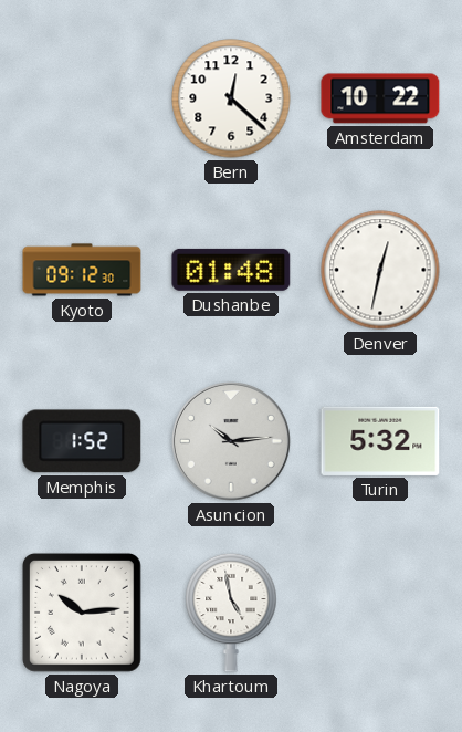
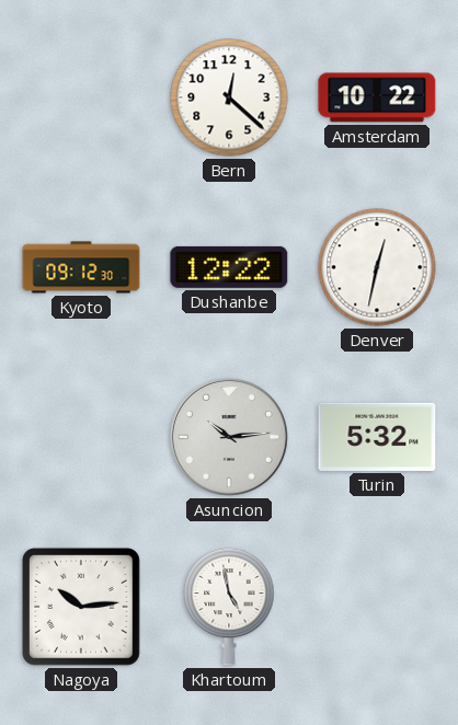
Dushanbe: 01:48 -> 12:22
Memphis: 1:52 -> none
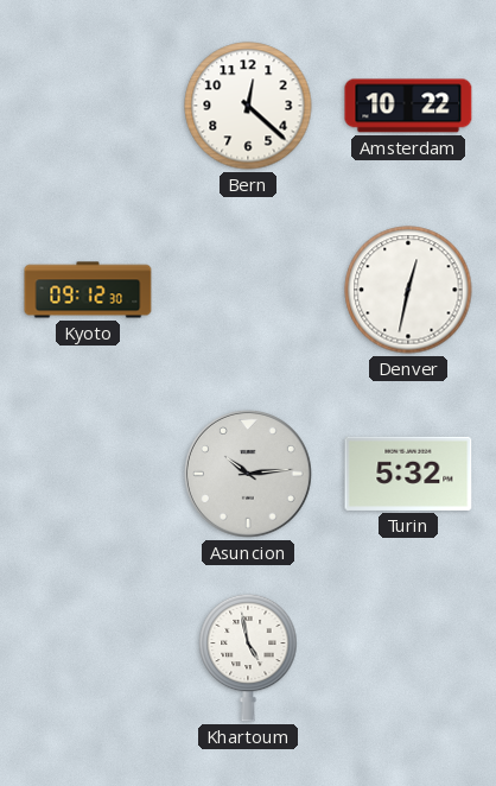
Dushanbe: 12:22 -> none
Nagoya: 10:14 -> none
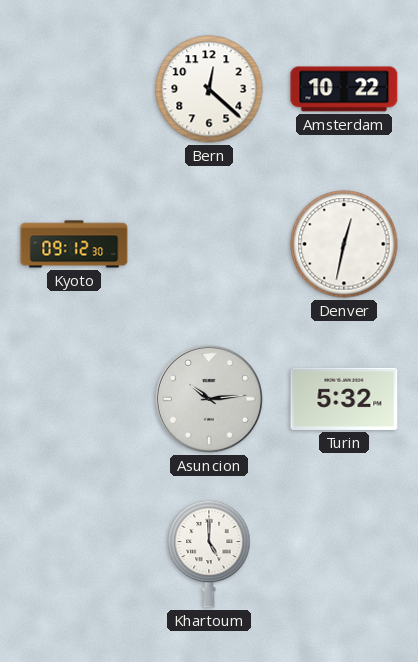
Khartoum: 4:58 -> 5:00
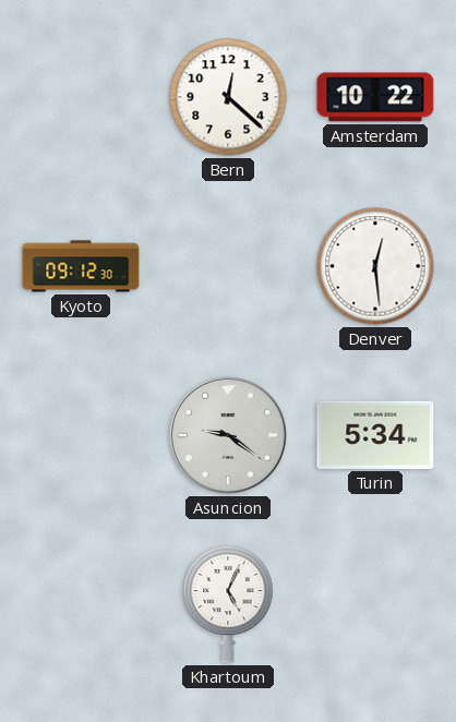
Denver: 12:32 -> 12:29
Asuncion: 10:14 -> 9:21
Turin: 5:32 -> 5:34
Khartoum: 5:00 -> 5:04
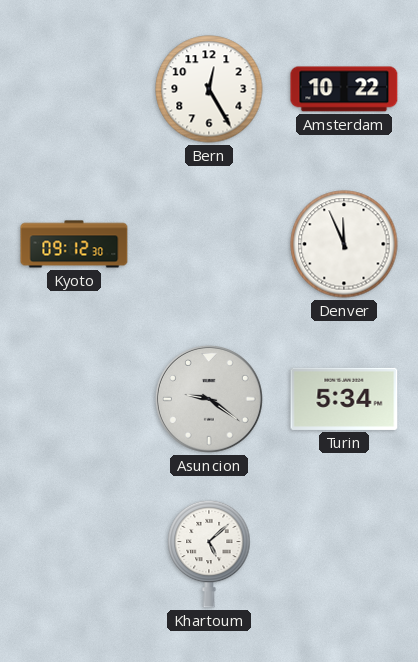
Bern: 12:22 -> 12:25
Denver: 12:29 -> 11:56
Khartoum: 5:04 -> 5:08
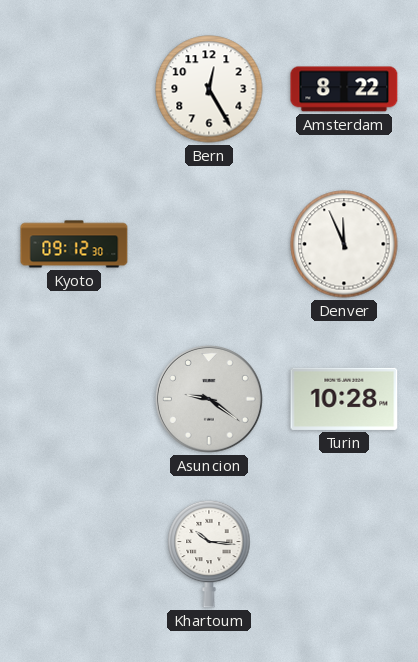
Amsterdam: 10:22 -> 8:22
Turin: 5:34 -> 10:28
Khartoum: 5:08 -> 10:16
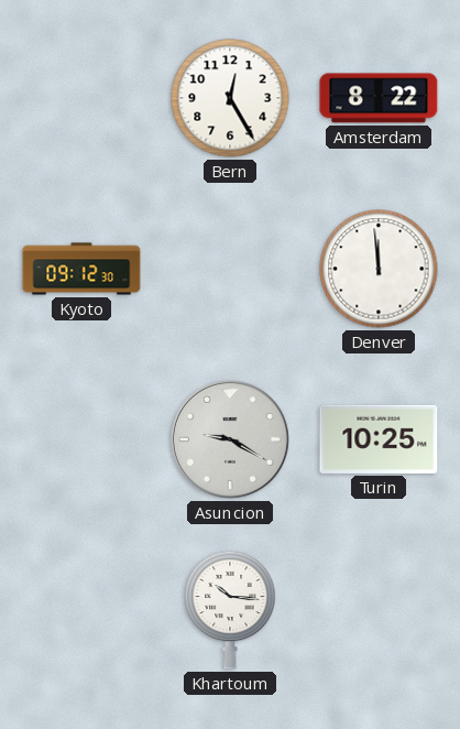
Denver: 11:56 -> 11:59
Asuncion: 9:21 -> 9:20
Turin: 10:28 -> 10:25
